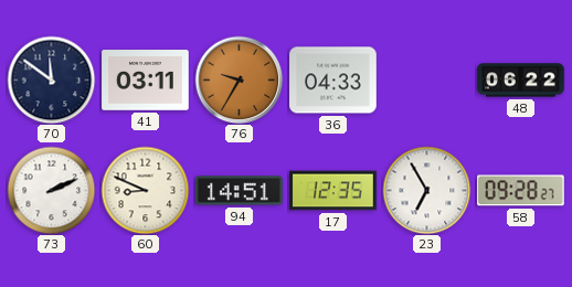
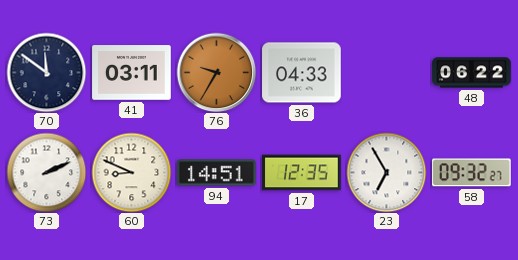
58: 09:28 -> 09:32
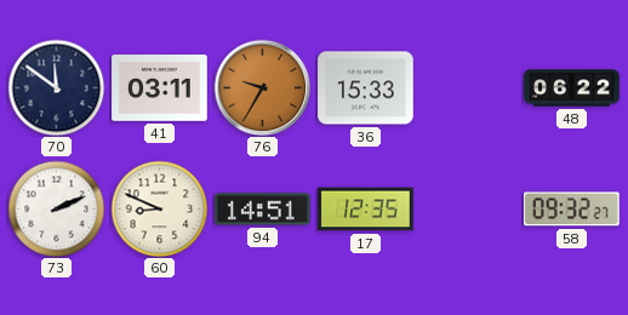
36: 04:33 -> 15:33
23: 6:55 -> none
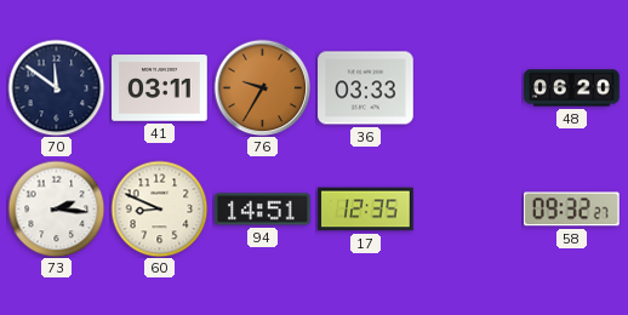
36: 15:33 -> 03:33
48: 06:22 -> 06:20
73: 2:11 -> 2:16
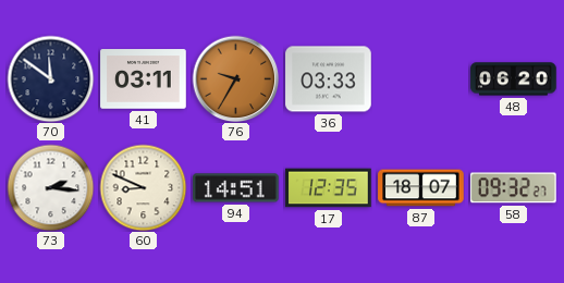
87: none -> 18:07
